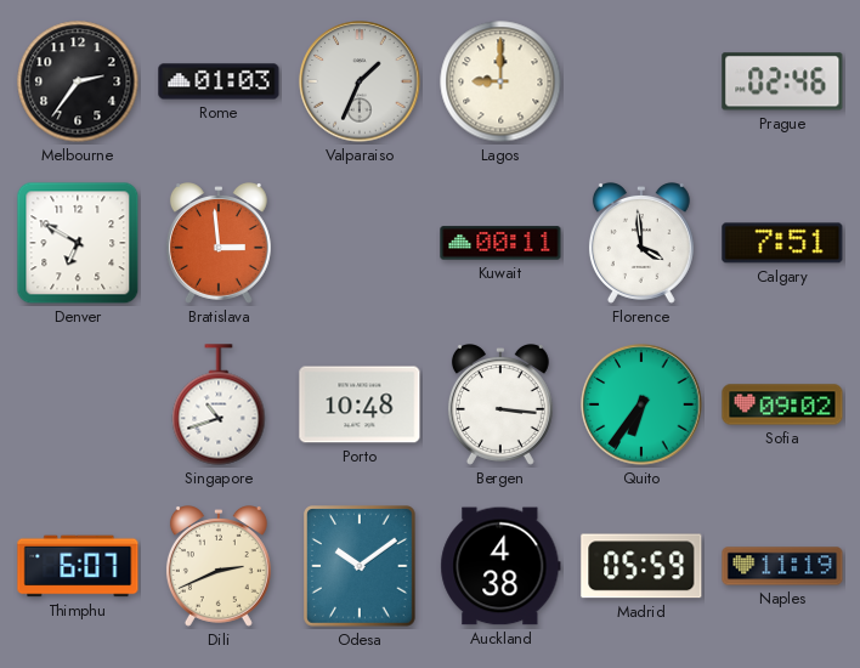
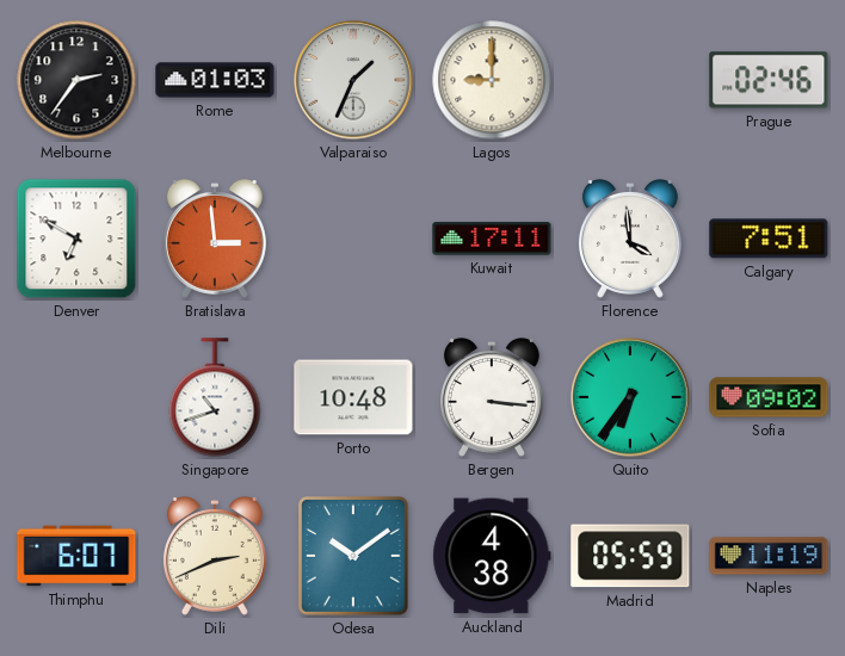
Kuwait: 00:11 -> 17:11
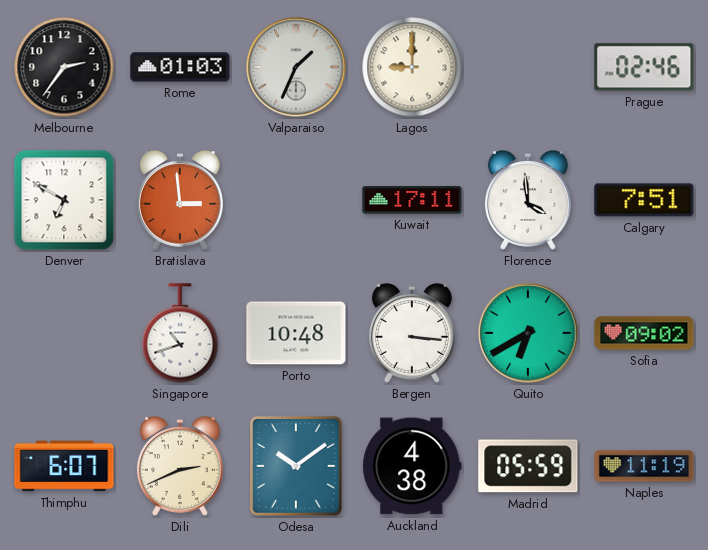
Quito: 6:36 -> 6:40
